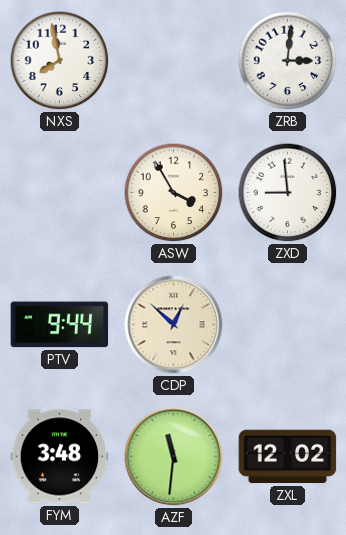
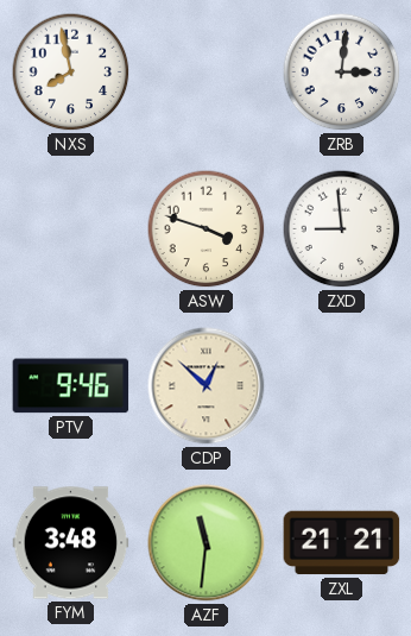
ASW: 3:55 -> 3:48
PTV: 9:44 -> 9:46
ZXL: 12:02 -> 21:21
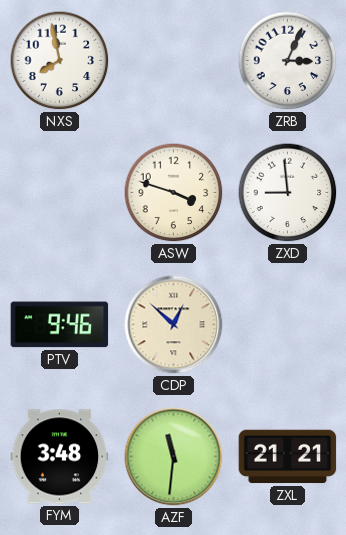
ZRB: 3:01 -> 3:04
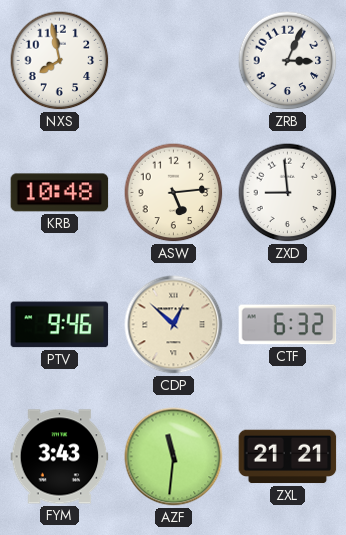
KRB: none -> 10:48
ASW: 3:48 -> 5:14
CTF: none -> 6:32
FYM: 3:48 -> 3:43
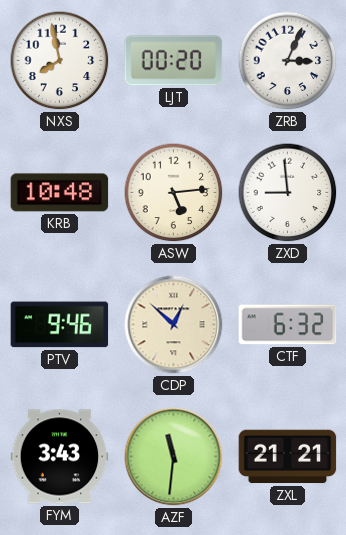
LJT: none -> 00:20
